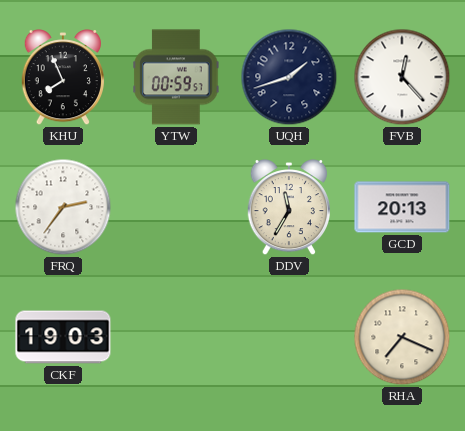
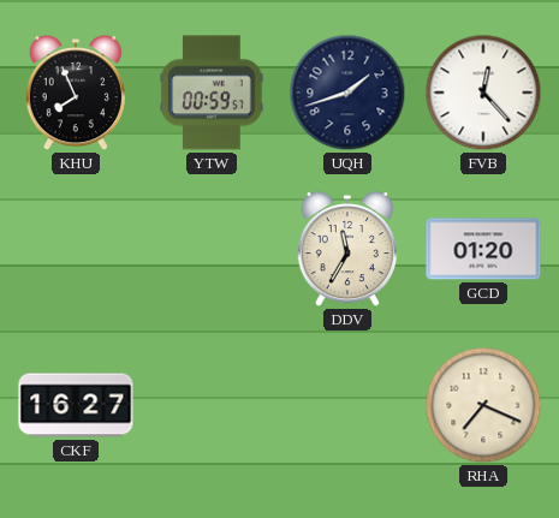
FRQ: 2:36 -> none
GCD: 20:13 -> 01:20
CKF: 19:03 -> 16:27
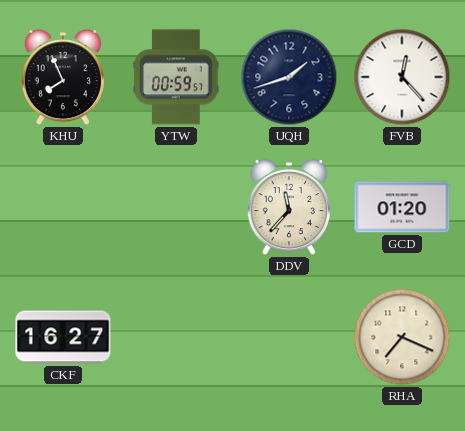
DDV: 11:35 -> 11:37
